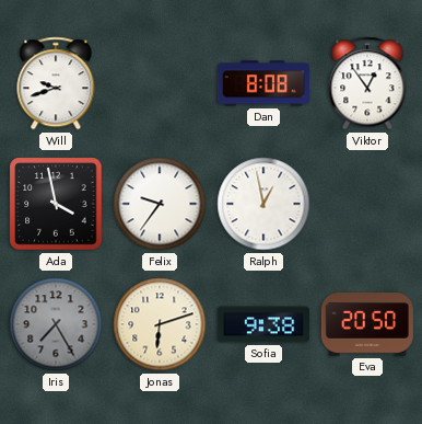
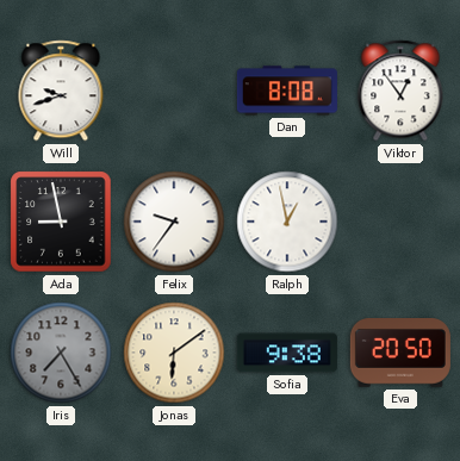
Ada: 3:58 -> 8:58
Jonas: 6:12 -> 6:09
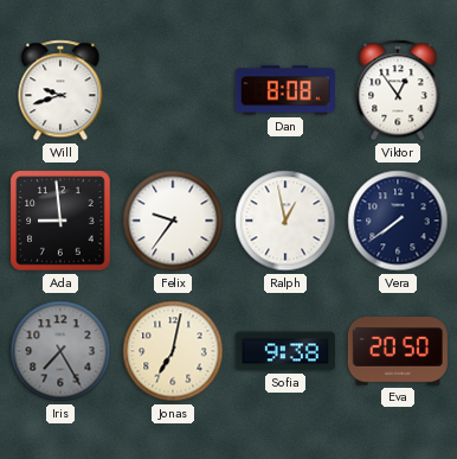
Ada: 8:58 -> 8:59
Vera: none -> 7:39
Jonas: 6:09 -> 7:02
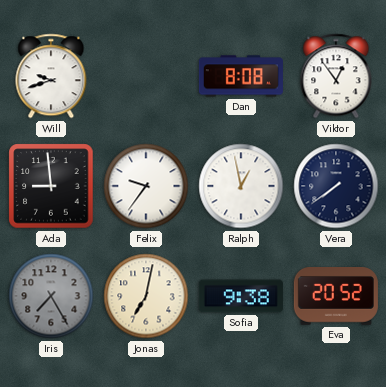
Eva: 20:50 -> 20:52
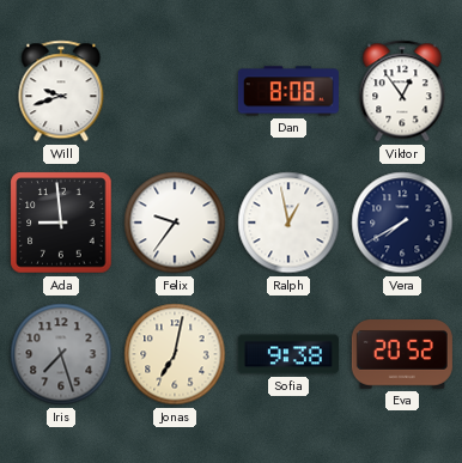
Vera: 7:39 -> 7:40
Iris: 7:25 -> 7:27
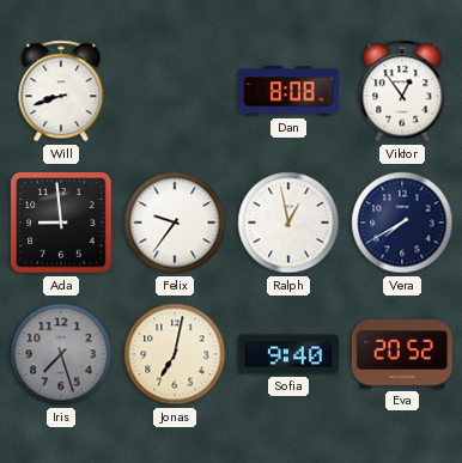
Will: 9:42 -> 8:42
Sofia: 9:38 -> 9:40
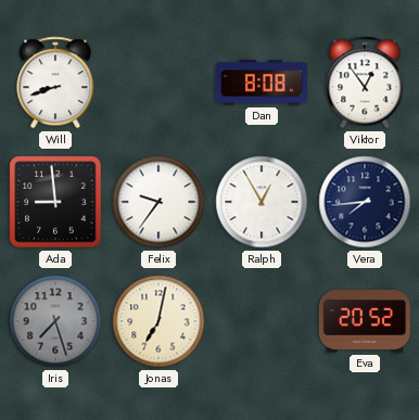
Ralph: 12:58 -> 12:55
Vera: 7:40 -> 7:44
Sofia: 9:40 -> none
